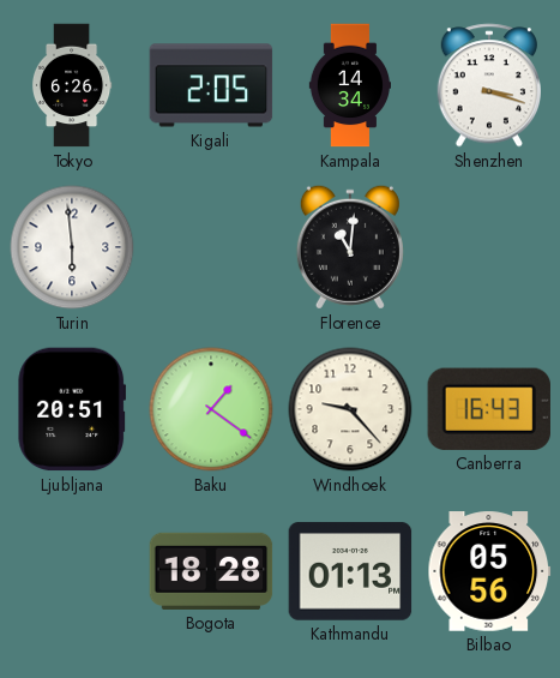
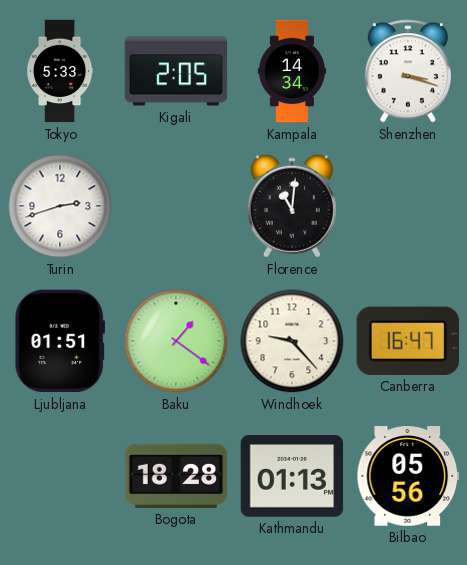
Tokyo: 6:26 -> 5:33
Turin: 5:59 -> 2:42
Ljubljana: 20:51 -> 01:51
Canberra: 16:43 -> 16:47
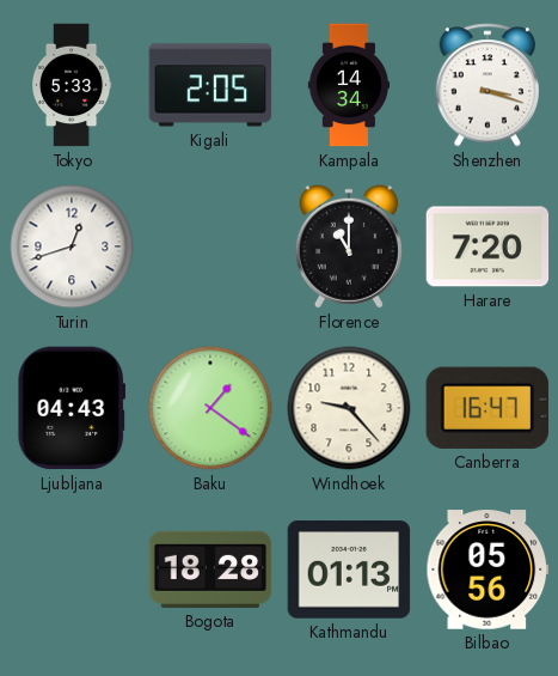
Turin: 2:42 -> 12:42
Florence: 11:01 -> 11:00
Harare: none -> 7:20
Ljubljana: 01:51 -> 04:43
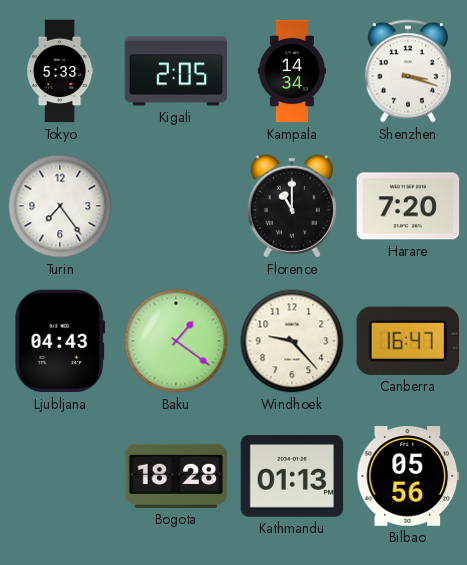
Turin: 12:42 -> 7:24
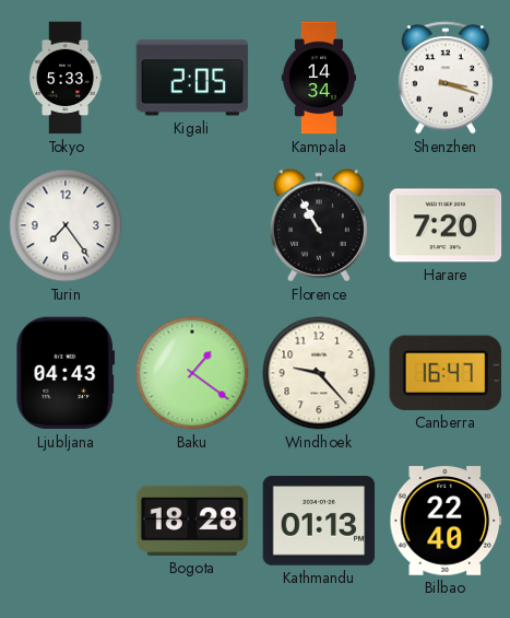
Florence: 11:00 -> 10:55
Bilbao: 05:56 -> 22:40
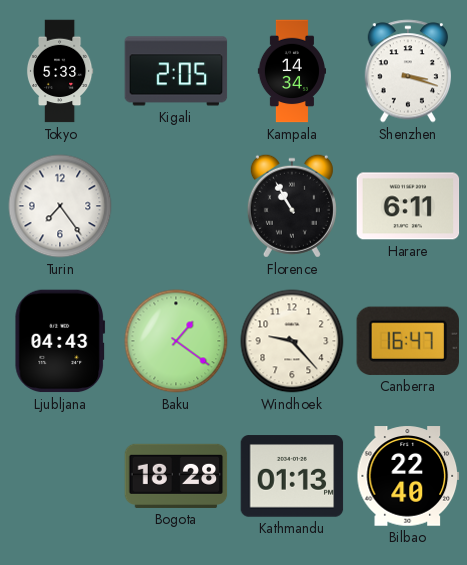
Harare: 7:20 -> 6:11
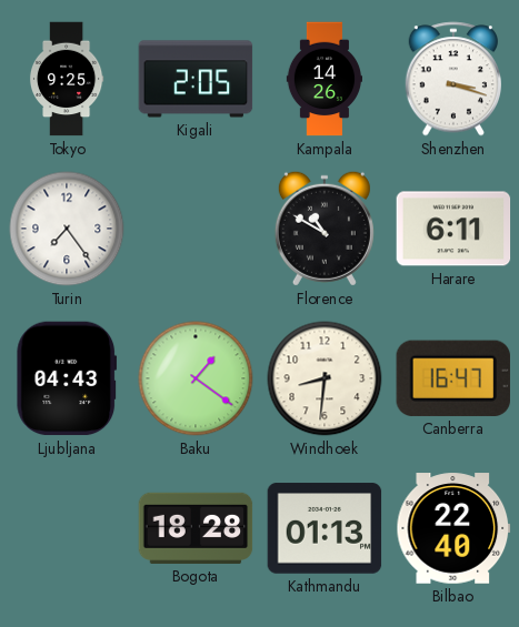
Tokyo: 5:33 -> 9:25
Kampala: 14:34 -> 14:26
Florence: 10:55 -> 10:50
Windhoek: 9:23 -> 8:31
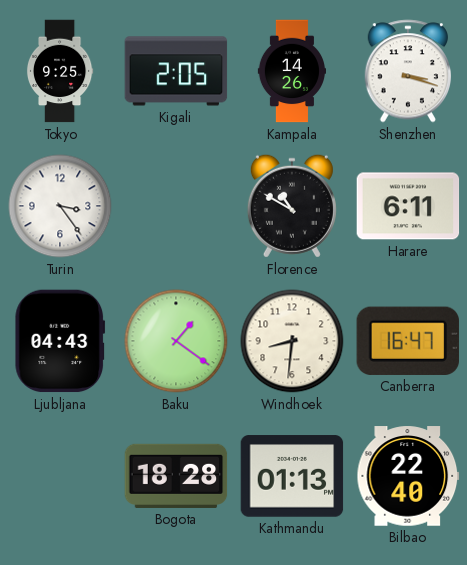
Turin: 7:24 -> 3:24
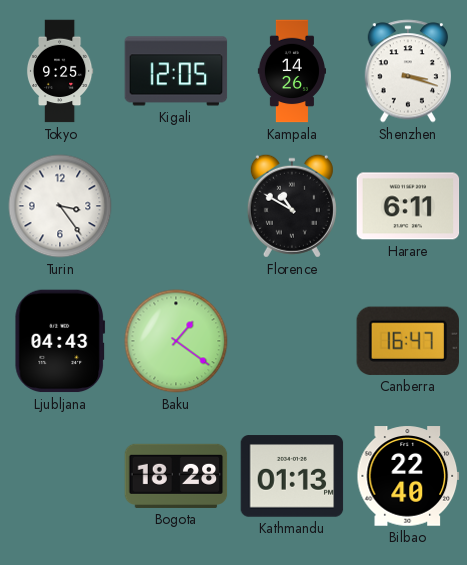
Kigali: 2:05 -> 12:05
Windhoek: 8:31 -> none
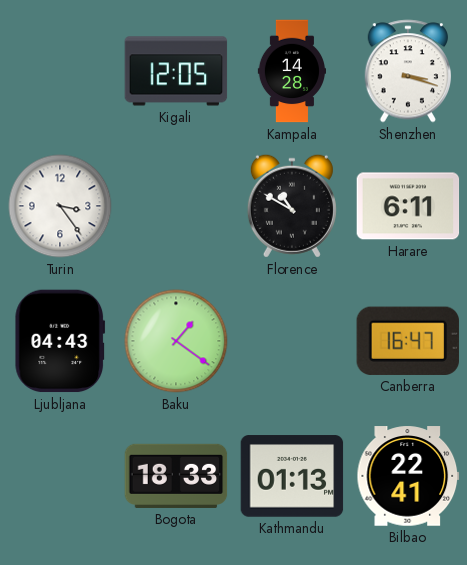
Tokyo: 9:25 -> none
Kampala: 14:26 -> 14:28
Bogota: 18:28 -> 18:33
Bilbao: 22:40 -> 22:41
